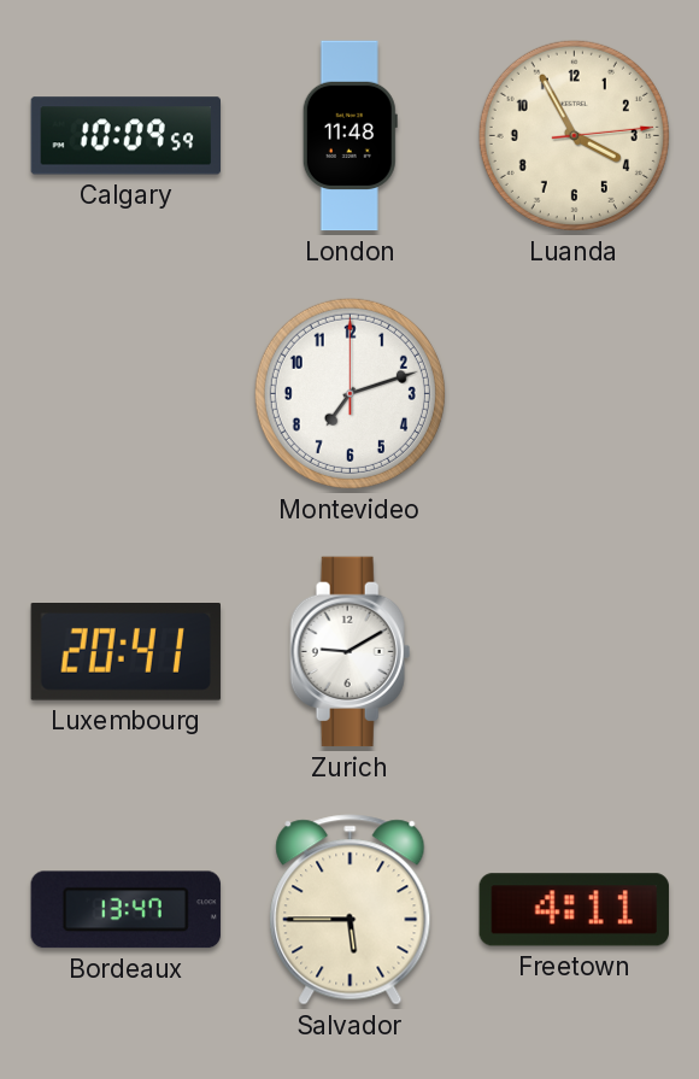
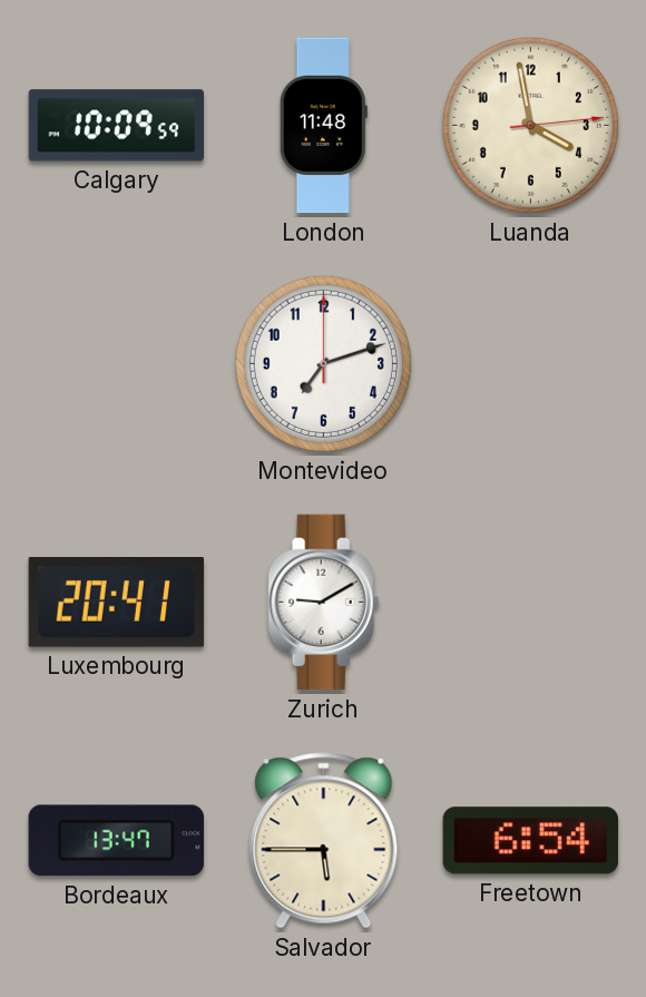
Luanda: 3:55 -> 3:58
Freetown: 4:11 -> 6:54
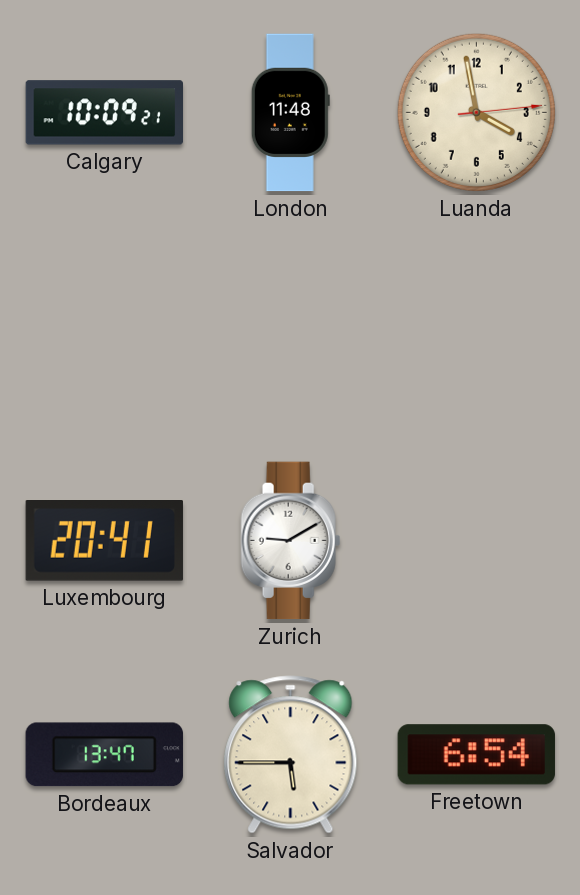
Calgary: 10:09:59 -> 10:09:21
Montevideo: 7:12 -> none
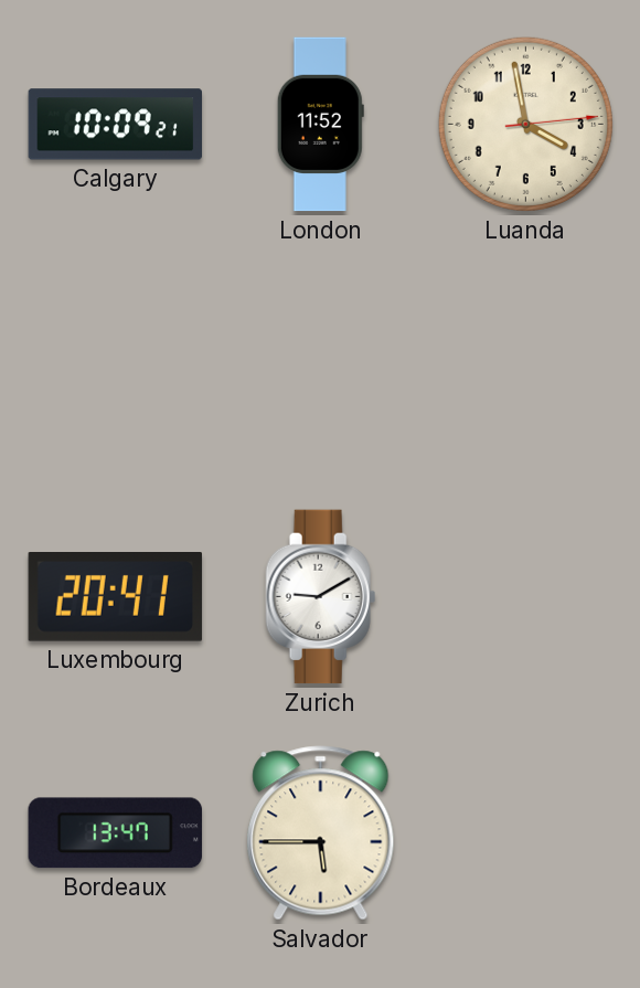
London: 11:48 -> 11:52
Freetown: 6:54 -> none
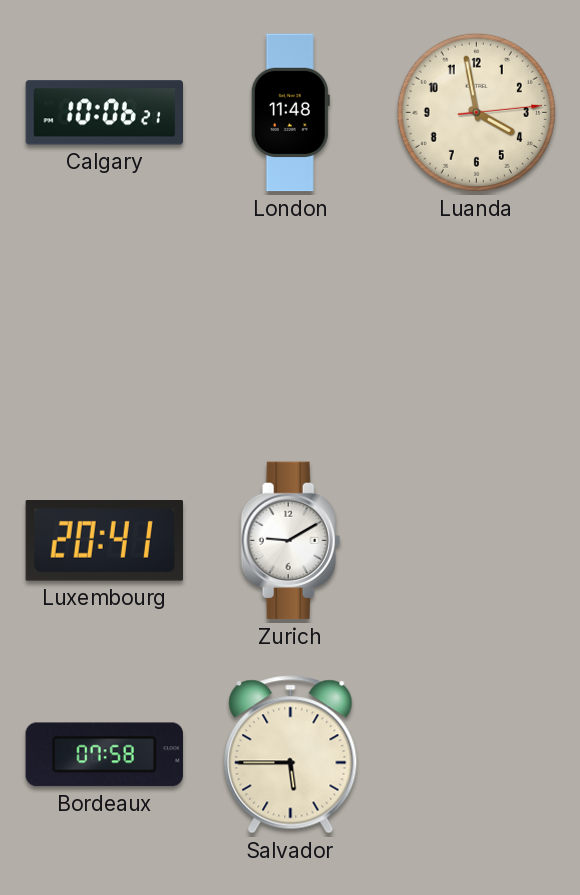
Calgary: 10:09 -> 10:06
London: 11:52 -> 11:48
Bordeaux: 13:47 -> 07:58
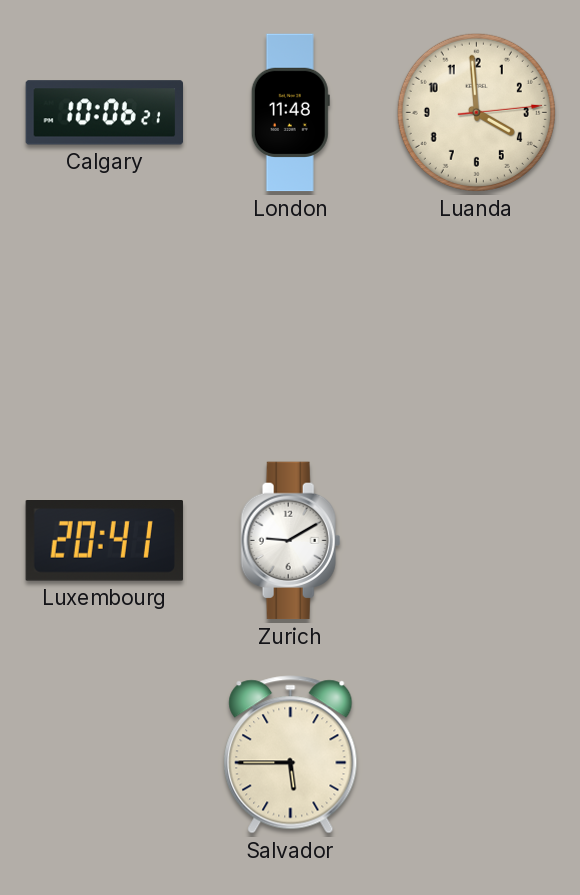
Luanda: 3:58 -> 3:59
Bordeaux: 07:58 -> none
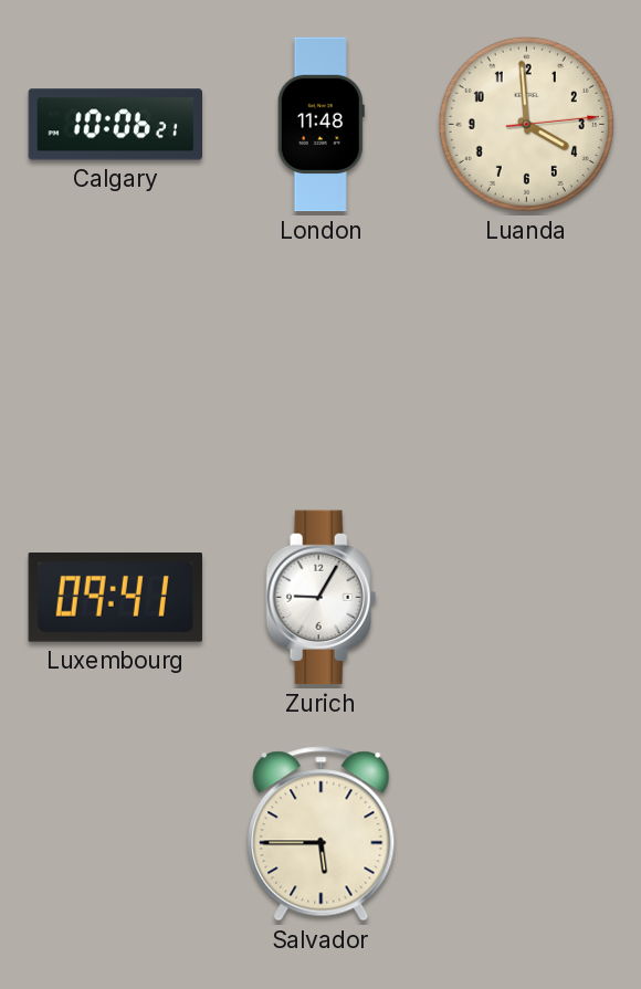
Luxembourg: 20:41 -> 09:41
Zurich: 9:10 -> 9:05
